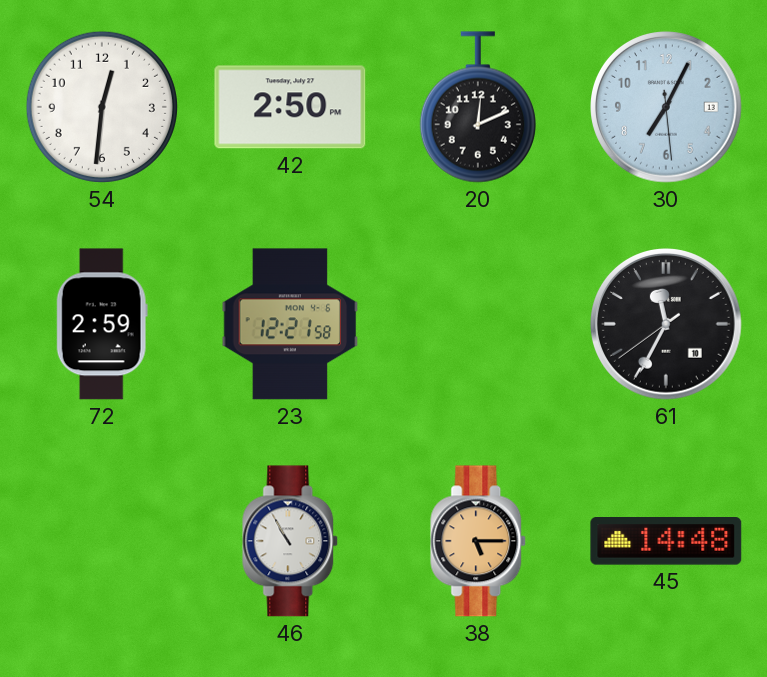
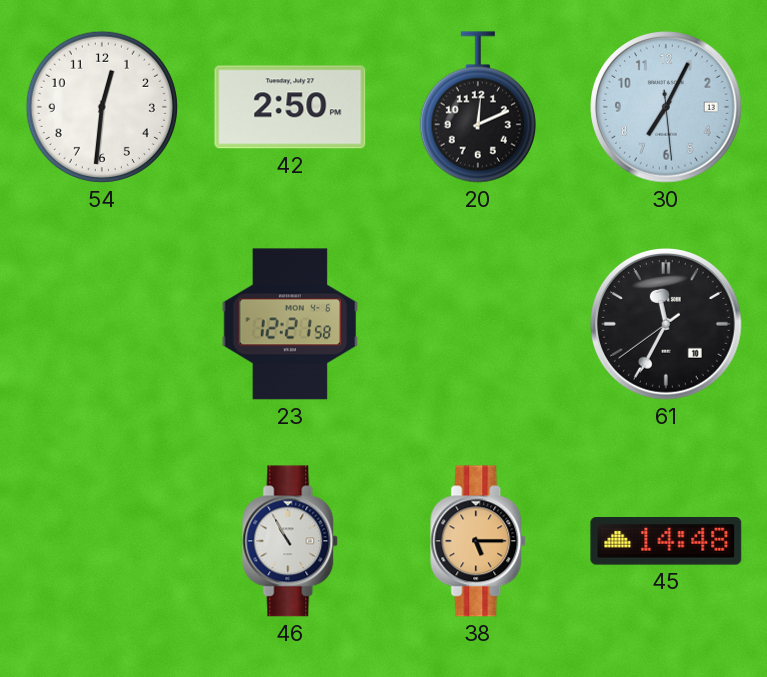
72: 2:59 -> none
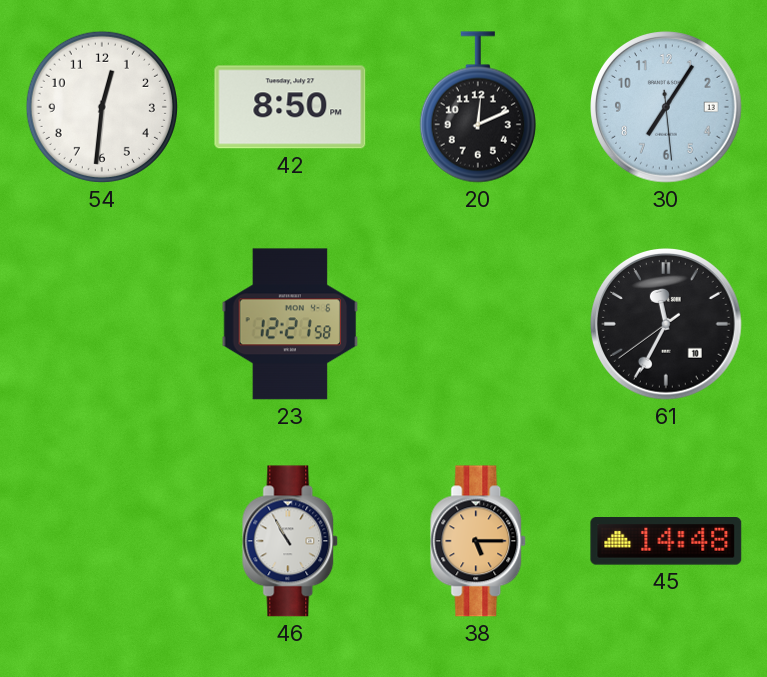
42: 2:50 -> 8:50
30: 7:04 -> 7:05
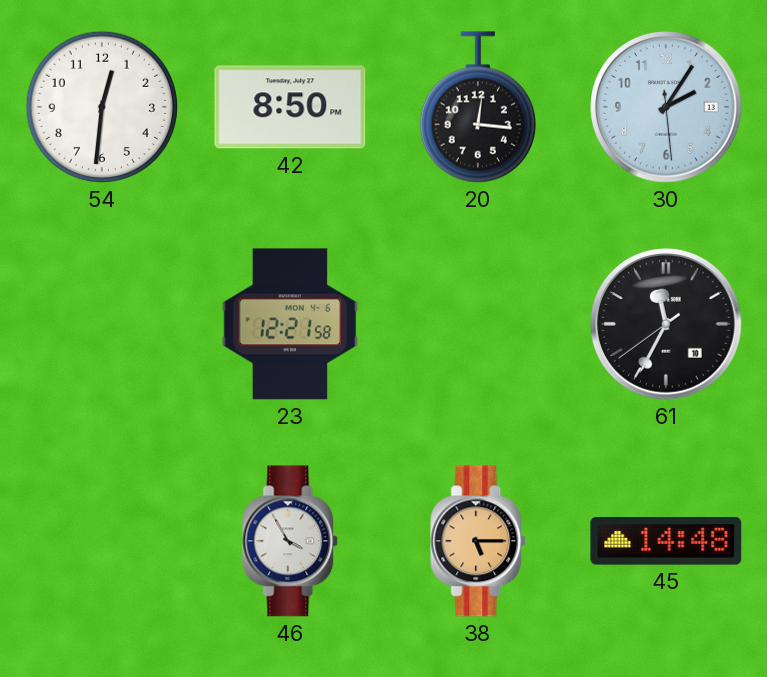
20: 12:11 -> 12:16
30: 7:05 -> 2:05
46: 10:55 -> 3:55
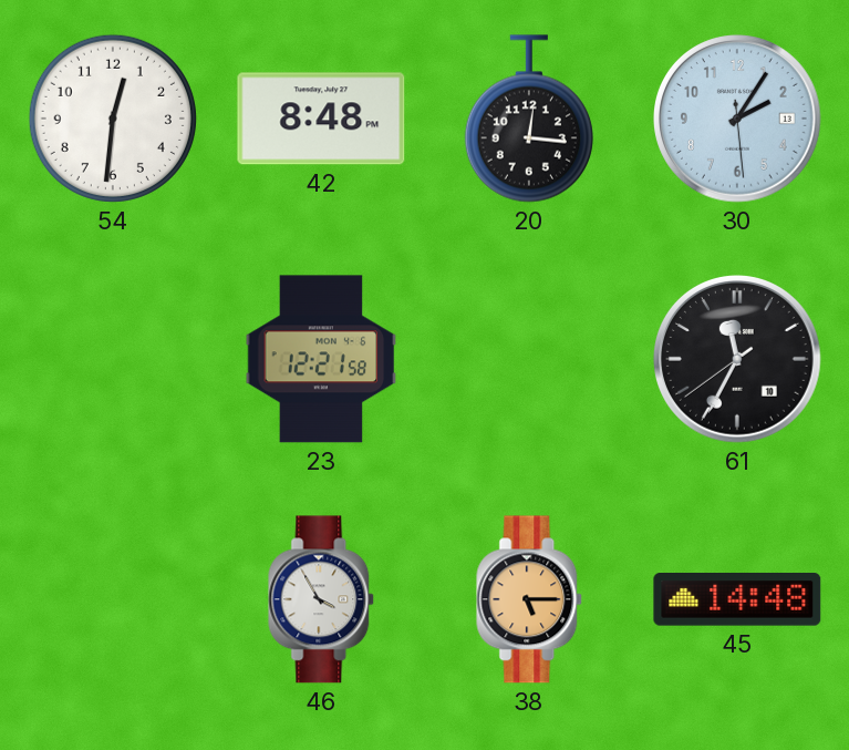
42: 8:50 -> 8:48
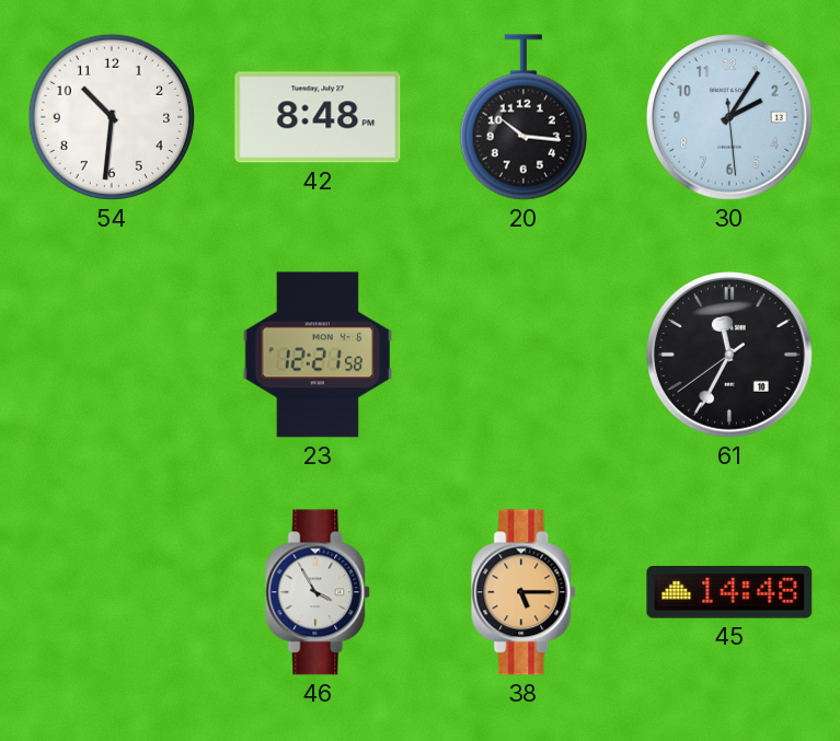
54: 12:31 -> 10:31
20: 12:16 -> 10:16
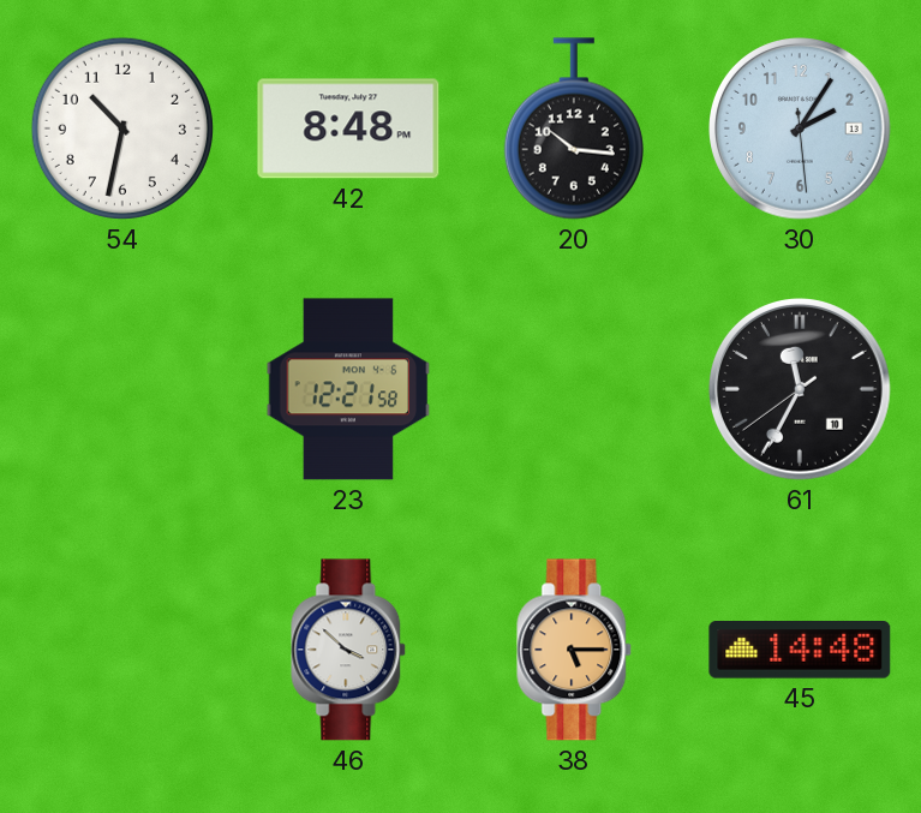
54: 10:31 -> 10:32
46: 3:55 -> 3:52
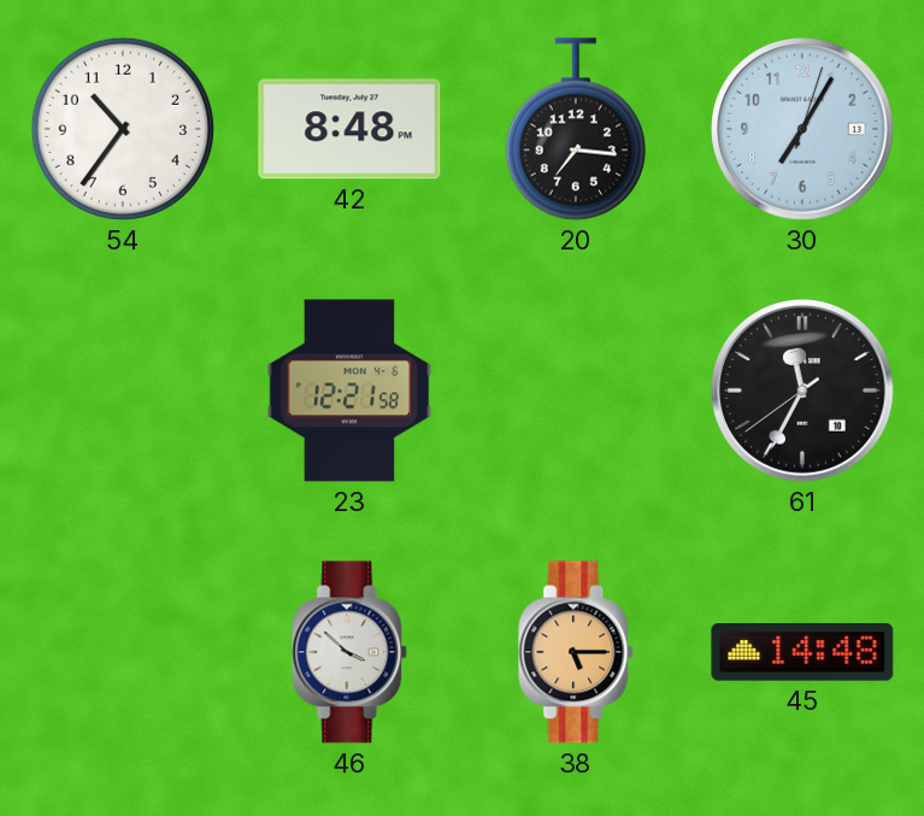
54: 10:32 -> 10:36
20: 10:16 -> 7:16
30: 2:05 -> 7:05
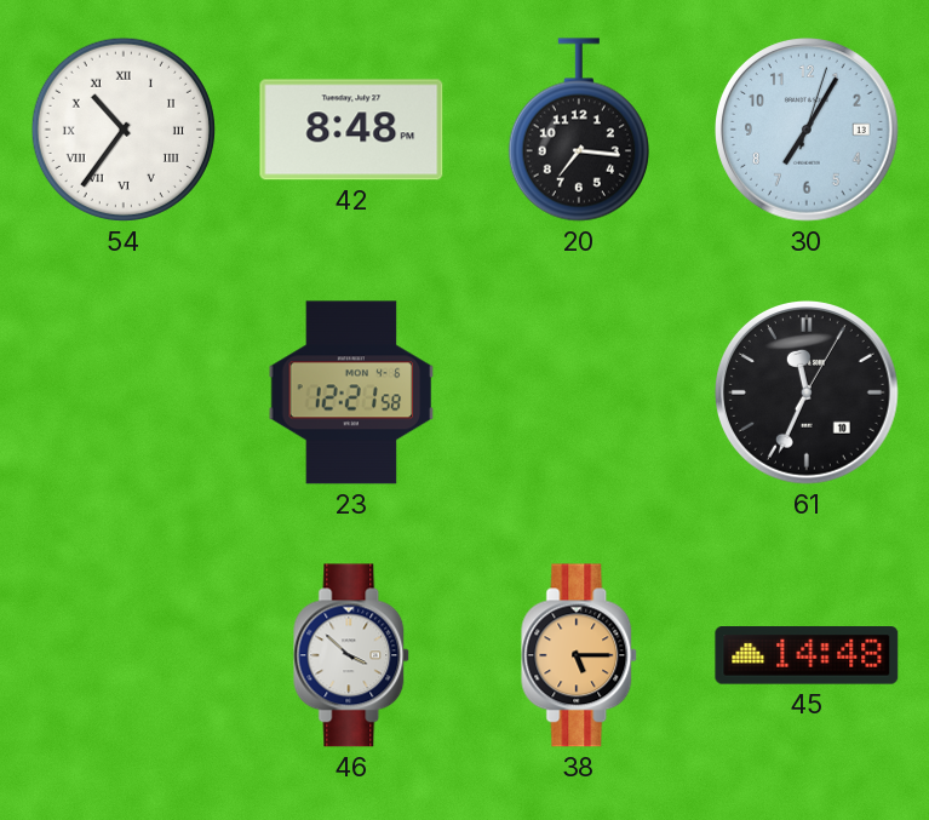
54 numerals: Arabic -> Roman
61: 11:34:39 -> 11:34:05
